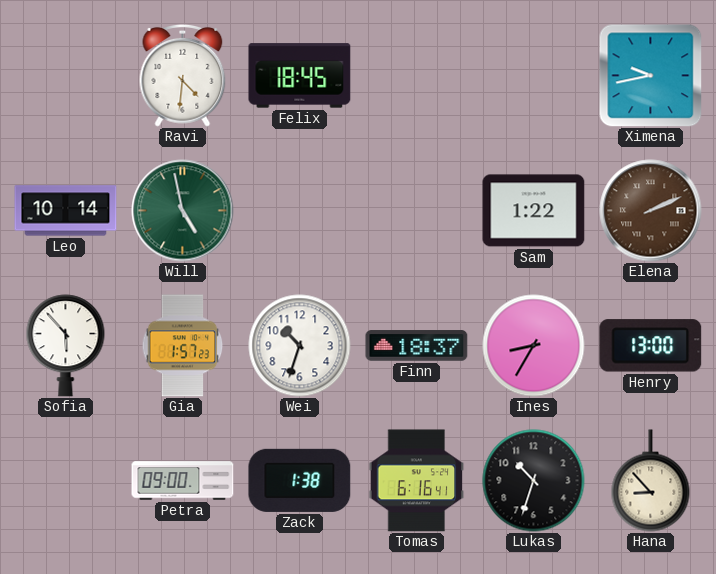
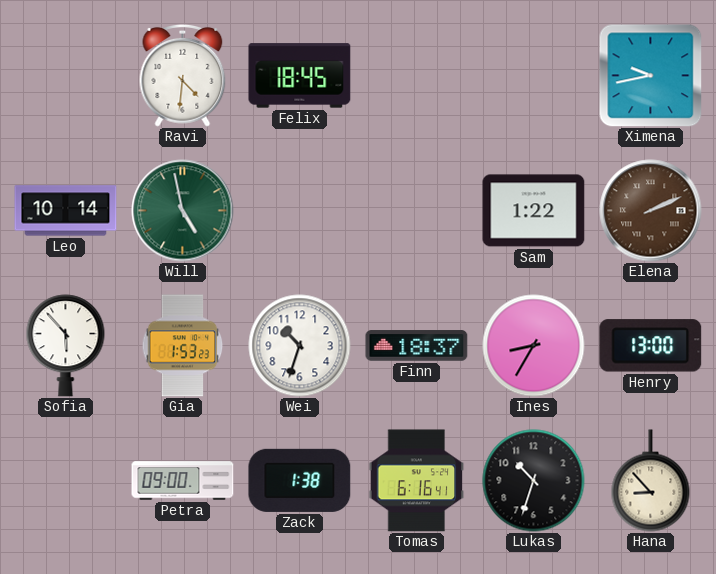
Gia: 1:57 -> 1:53
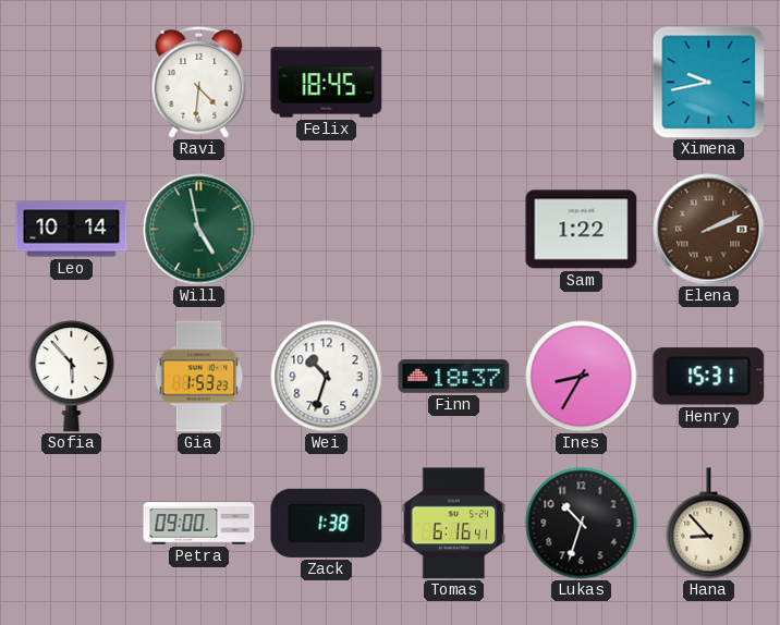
Henry: 13:00 -> 15:31
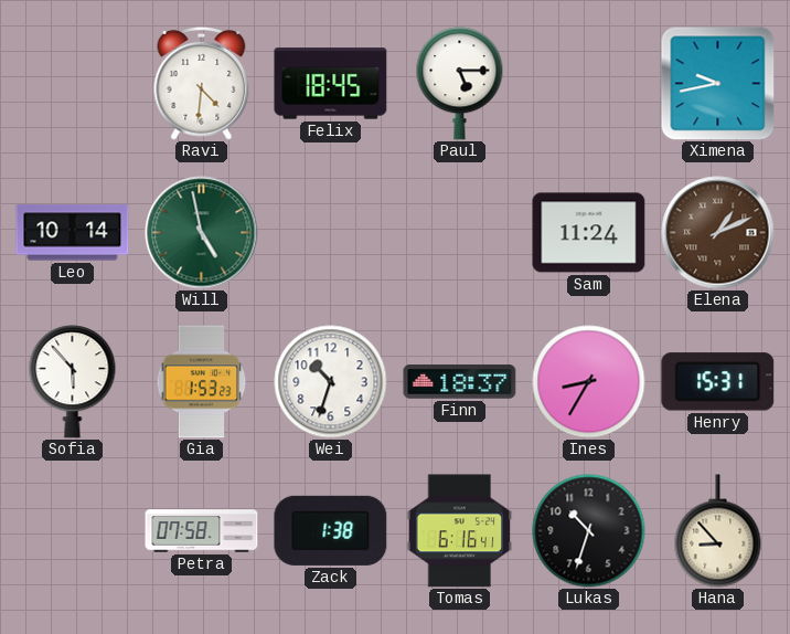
Paul: none -> 5:15
Sam: 1:22 -> 11:24
Elena: 2:11 -> 1:11
Petra: 09:00 -> 07:58
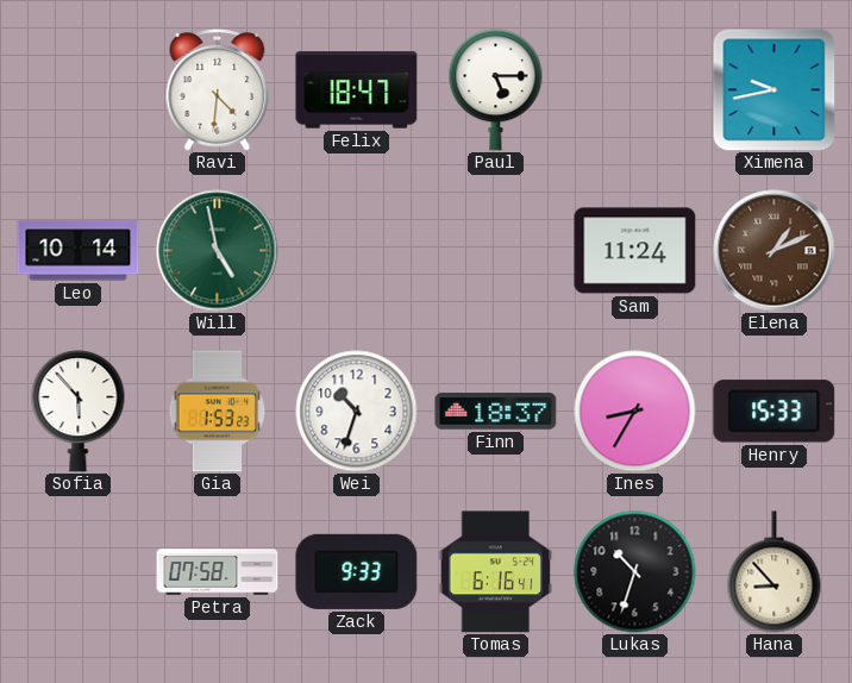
Felix: 18:45 -> 18:47
Henry: 15:31 -> 15:33
Zack: 1:38 -> 9:33
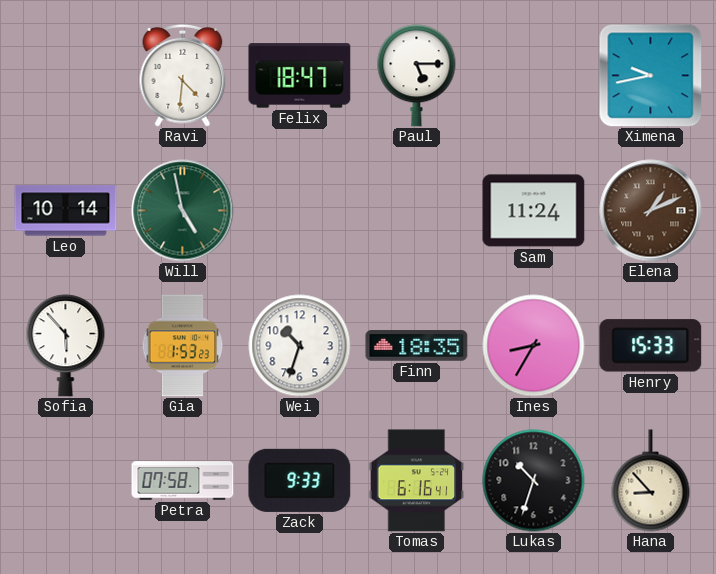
Finn: 18:37 -> 18:35
